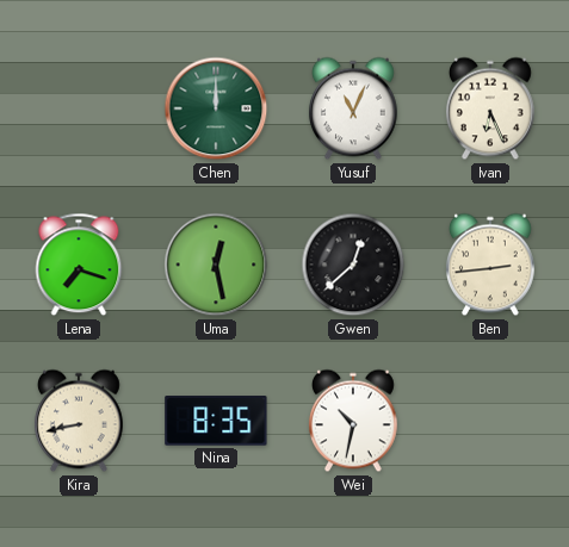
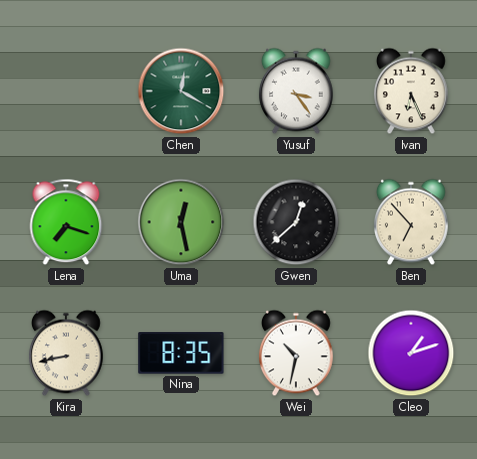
Chen: 12:00 -> 12:20
Yusuf: 11:04 -> 3:24
Ben: 2:44 -> 6:53
Cleo: none -> 1:12
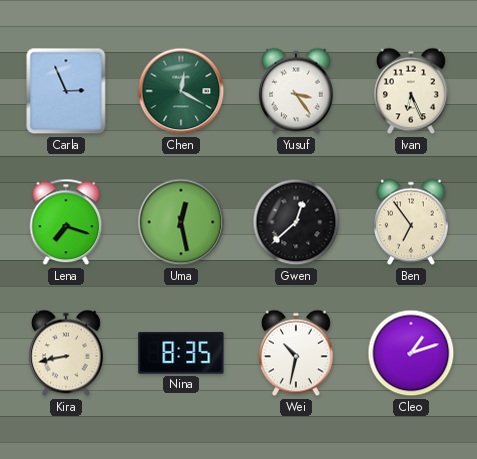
Carla: none -> 2:56
Ben: 6:53 -> 6:54
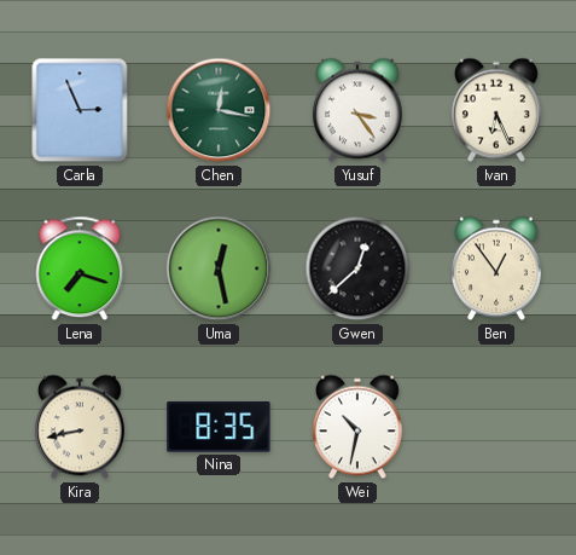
Chen: 12:20 -> 12:17
Ben: 6:54 -> 12:54
Cleo: 1:12 -> none
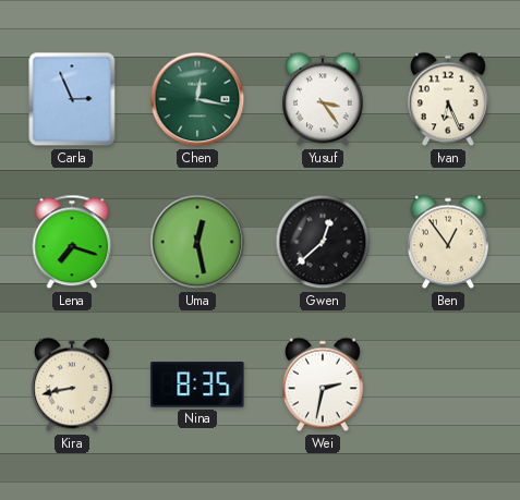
Wei: 10:32 -> 2:32
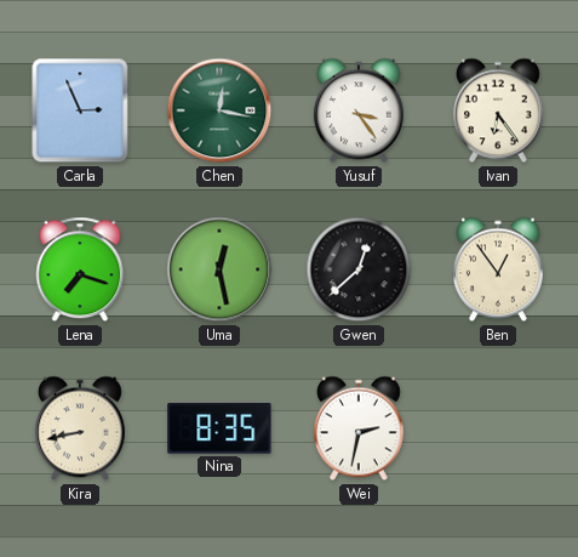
Ivan: 6:26 -> 6:24
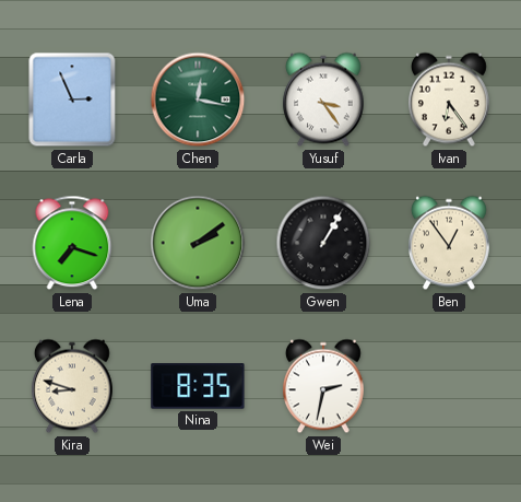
Uma: 12:28 -> 2:09
Gwen: 12:38 -> 1:05
Kira: 8:43 -> 8:48
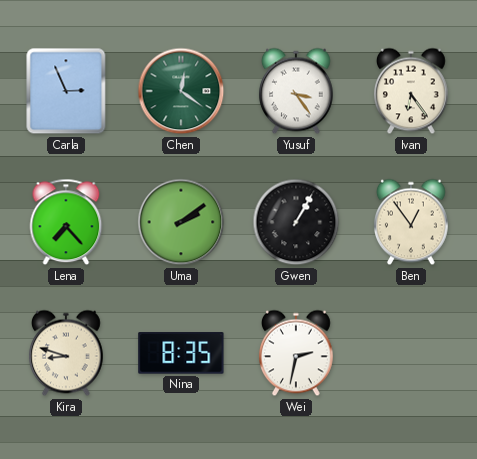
Chen: 12:17 -> 12:21
Lena: 7:18 -> 7:23
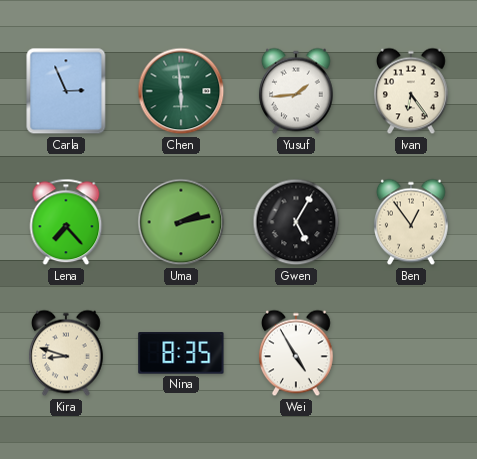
Chen: 12:21 -> 5:59
Yusuf: 3:24 -> 1:44
Uma: 2:09 -> 2:13
Gwen: 1:05 -> 5:05
Wei: 2:32 -> 4:55
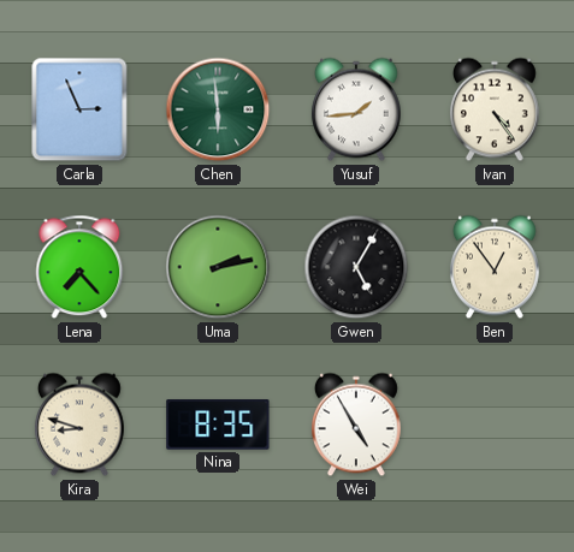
Ivan: 6:24 -> 4:24
